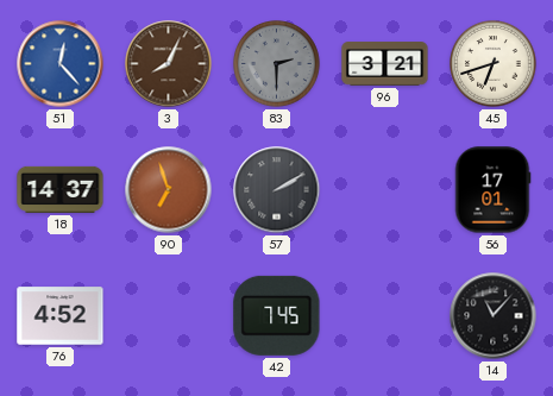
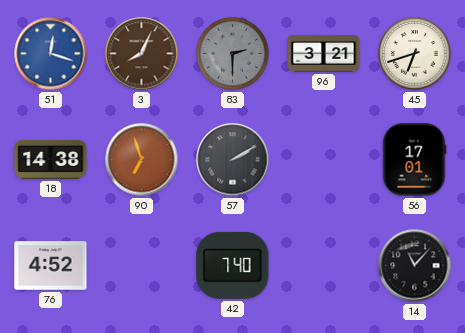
51: 12:23 -> 12:18
18: 14:37 -> 14:38
42: 7:45 -> 7:40
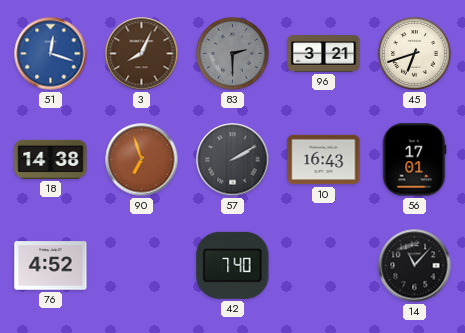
10: none -> 16:43
